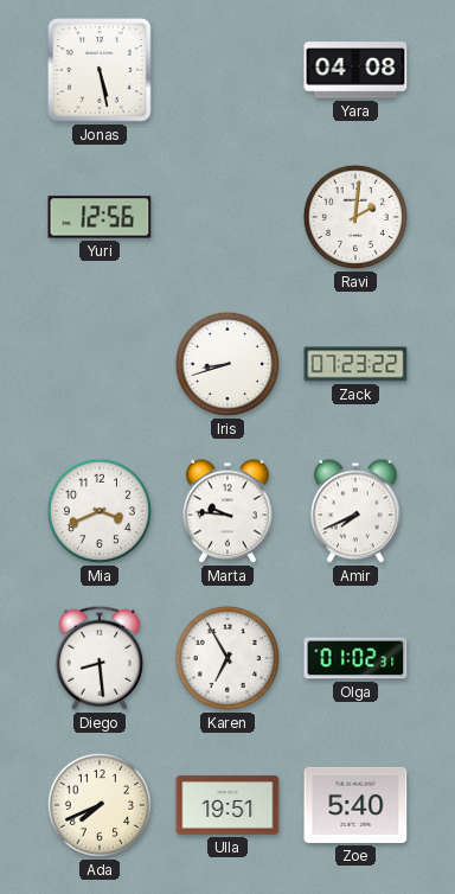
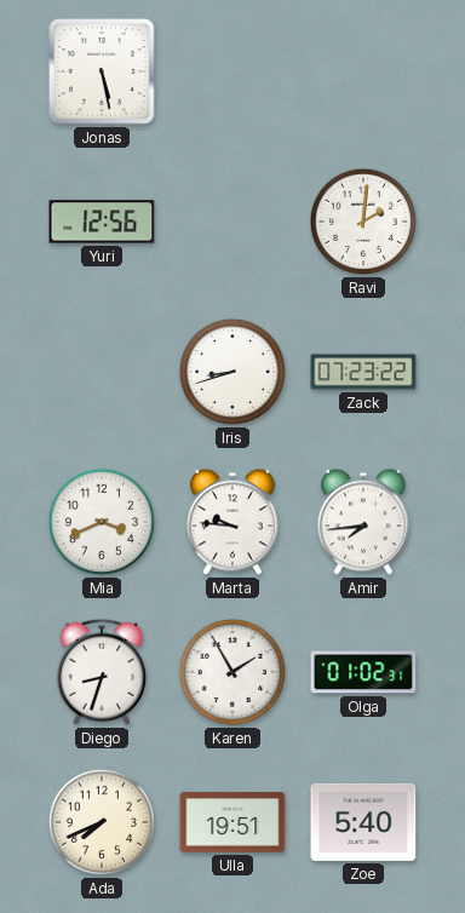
Yara: 04:08 -> none
Amir: 7:41 -> 7:44
Diego: 8:29 -> 8:33
Karen: 6:55 -> 1:55
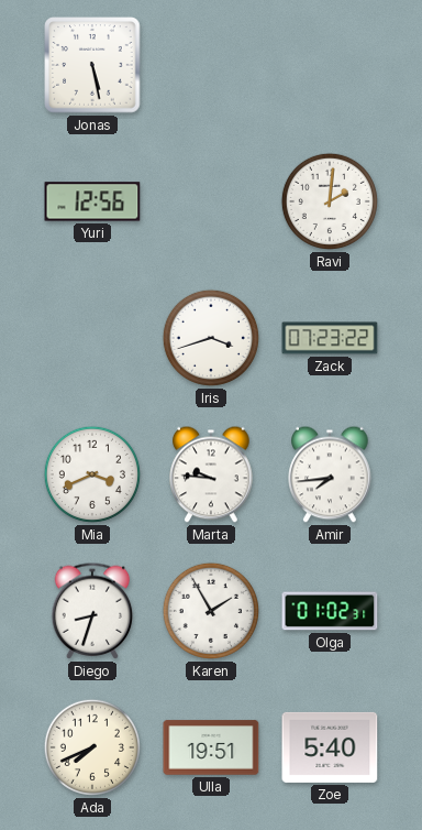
Iris: 8:42 -> 3:42
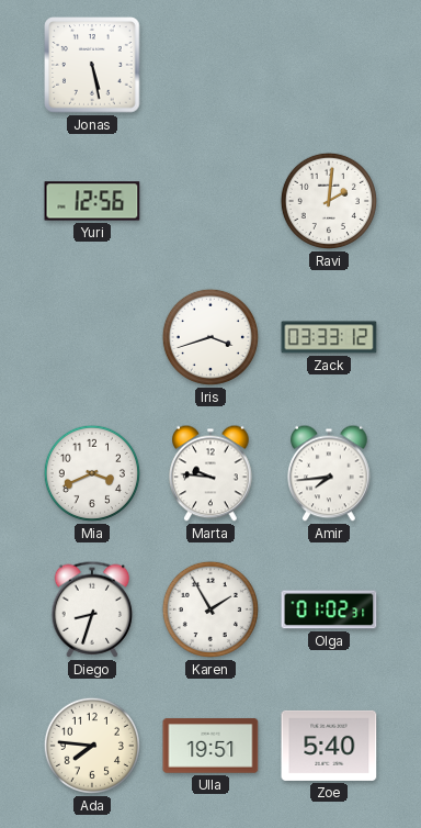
Zack: 07:23 -> 03:33
Ada: 7:41 -> 7:46
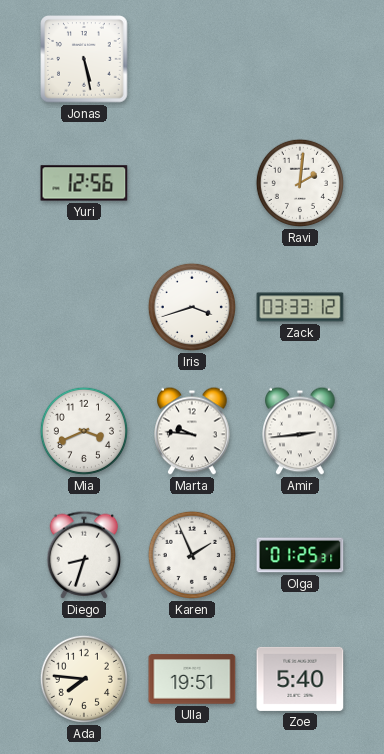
Amir: 7:44 -> 2:44
Karen: 1:55 -> 1:56
Olga: 01:02 -> 01:25
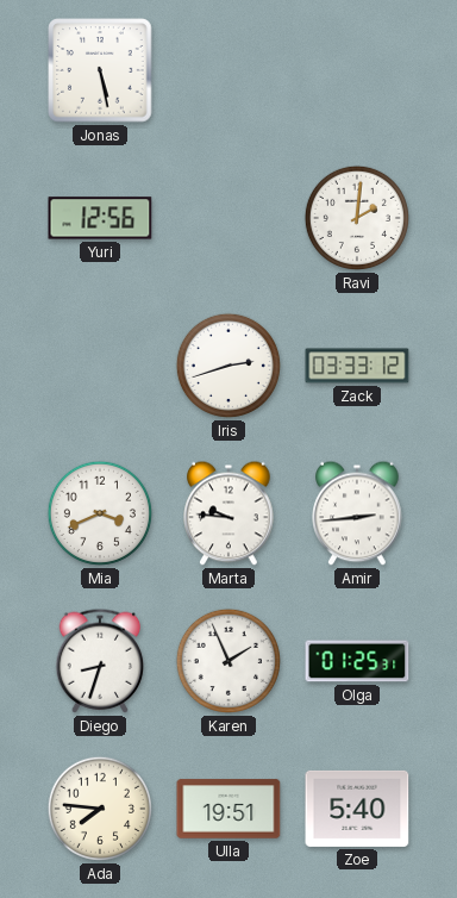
Iris: 3:42 -> 2:42
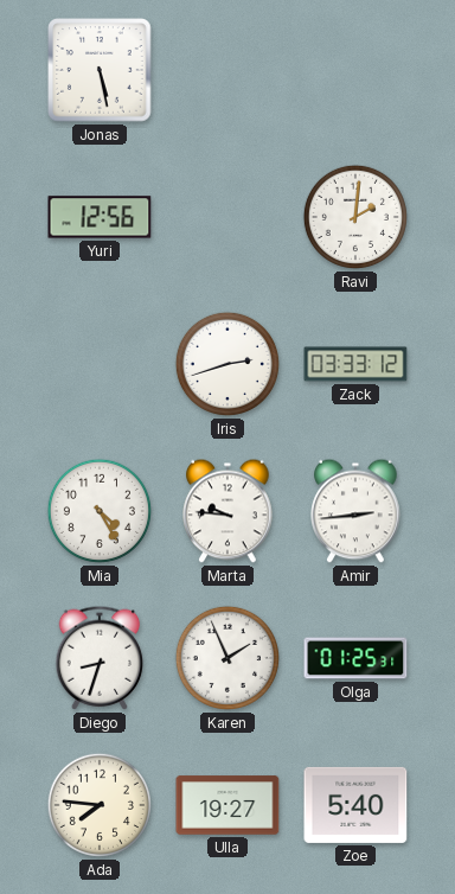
Mia: 3:41 -> 4:25
Ulla: 19:51 -> 19:27
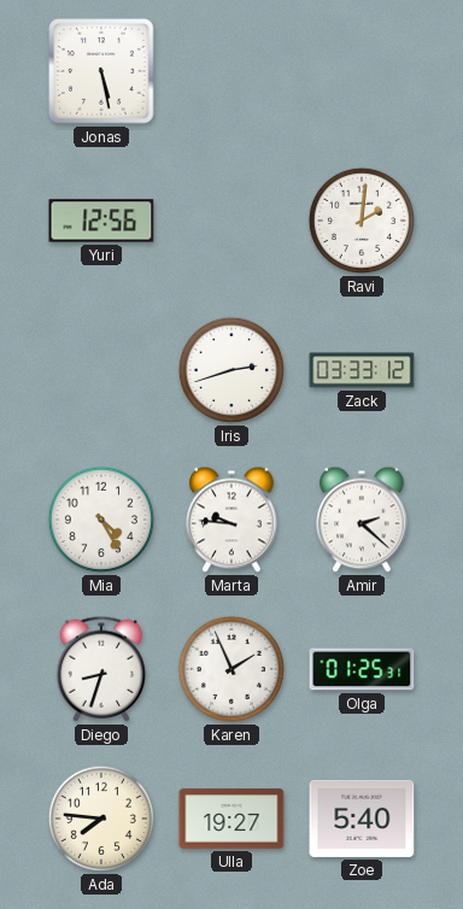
Amir: 2:44 -> 2:22
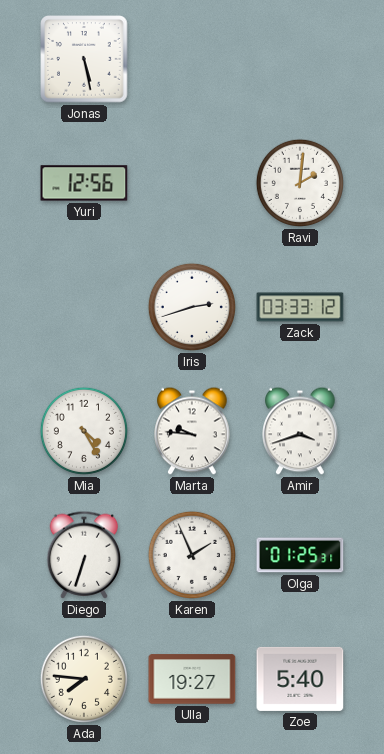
Amir: 2:22 -> 3:42
Diego: 8:33 -> 6:33
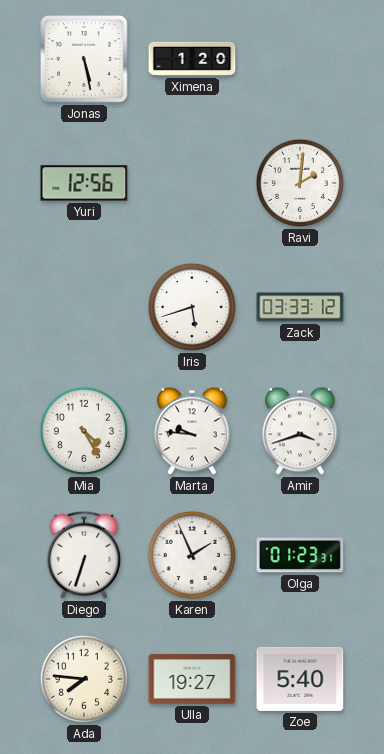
Ximena: none -> 1:20
Iris: 2:42 -> 5:42
Olga: 01:25 -> 01:23
